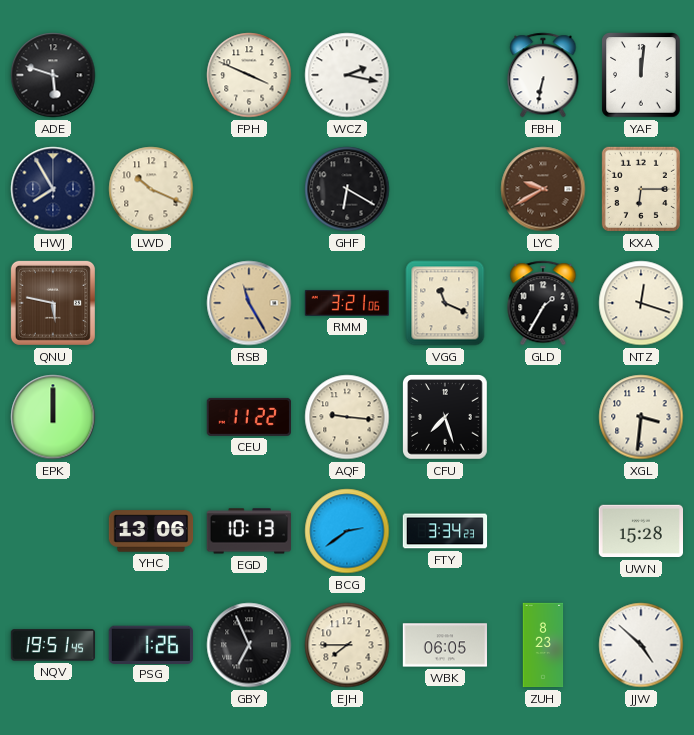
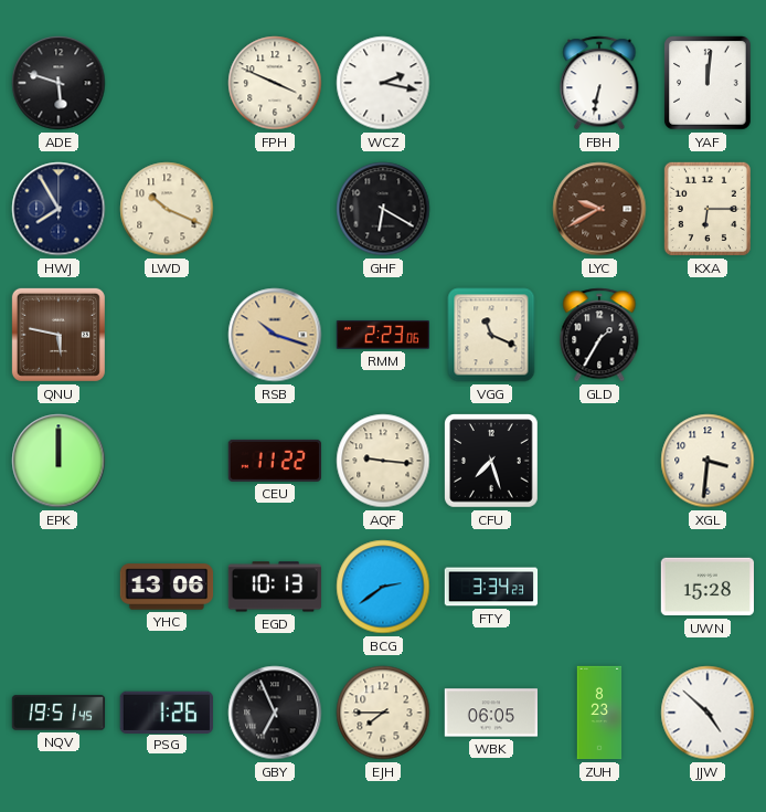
RSB: 11:25 -> 10:18
RMM: 3:21 -> 2:23
NTZ: 12:18 -> none
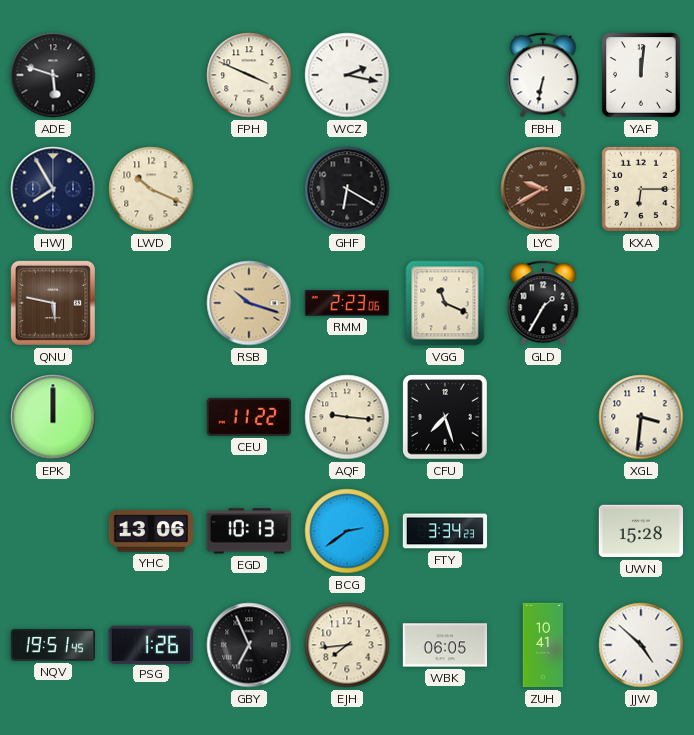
EJH: 7:45 -> 7:44
ZUH: 8:23 -> 10:41
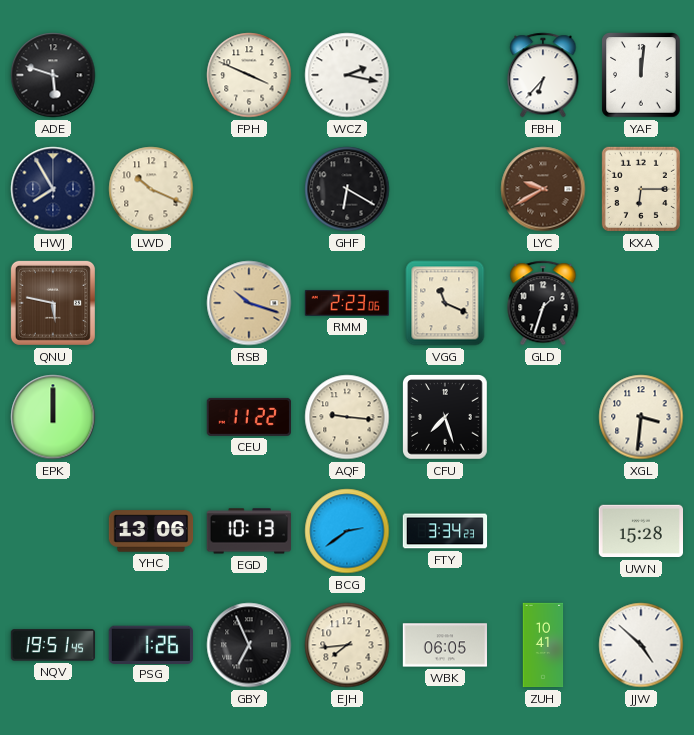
FBH: 6:32 -> 6:37
GLD: 1:35 -> 1:33
